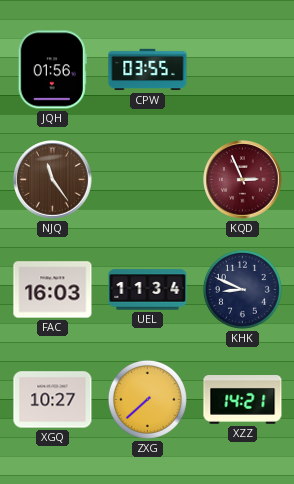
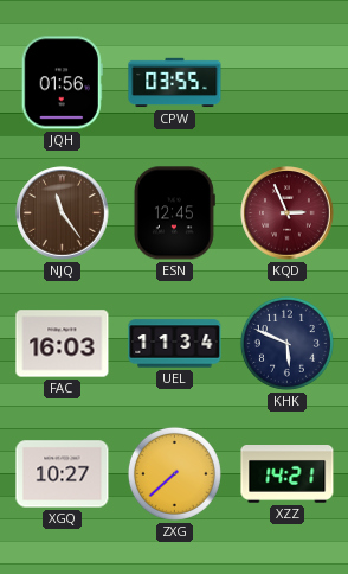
ESN: none -> 12:45
KHK: 8:49 -> 5:49
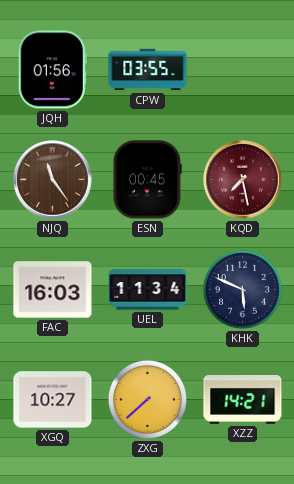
ESN: 12:45 -> 00:45
KQD: 2:56 -> 7:28
